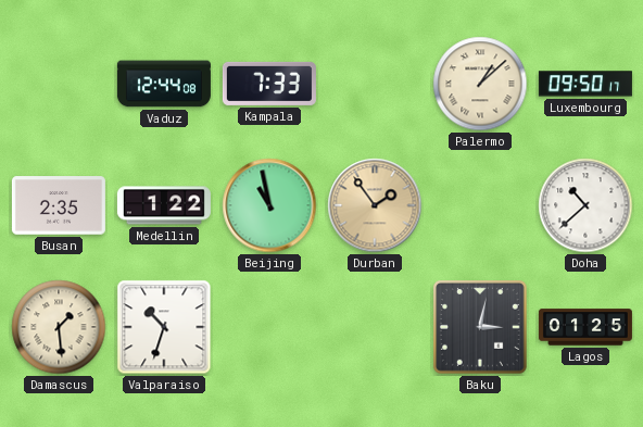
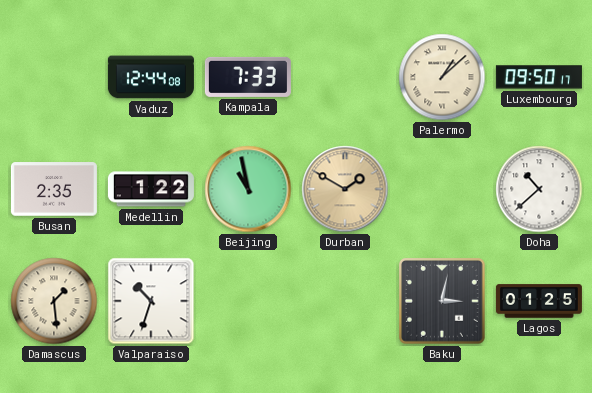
Durban: 1:54 -> 1:50
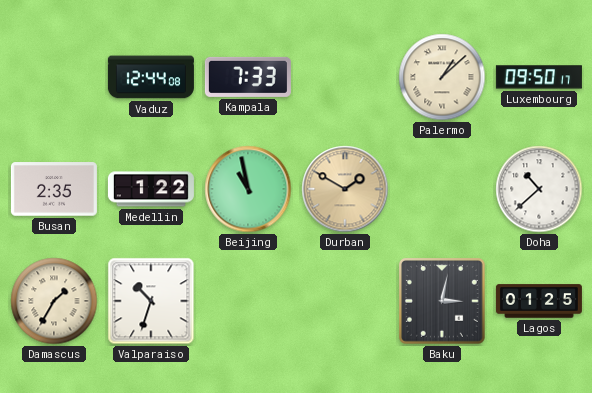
Damascus: 1:29 -> 1:35
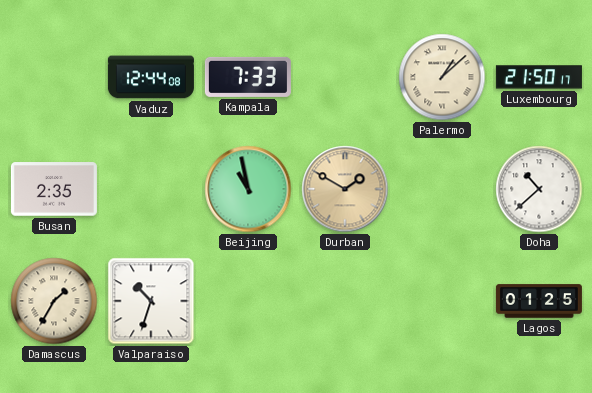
Luxembourg: 09:50 -> 21:50
Medellin: 1:22 -> none
Baku: 3:02 -> none
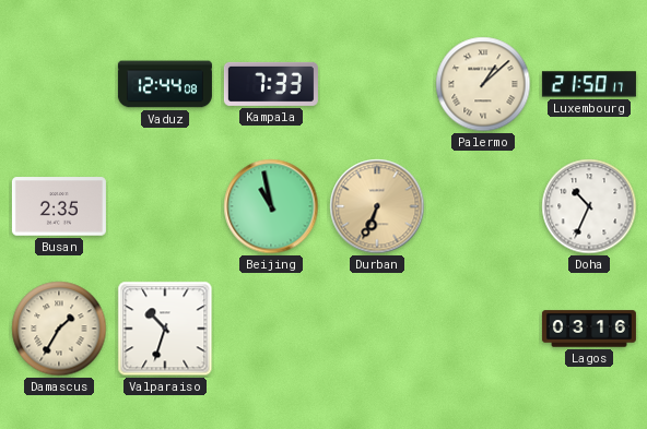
Durban: 1:50 -> 6:34
Doha: 10:38 -> 10:34
Lagos: 01:25 -> 03:16
